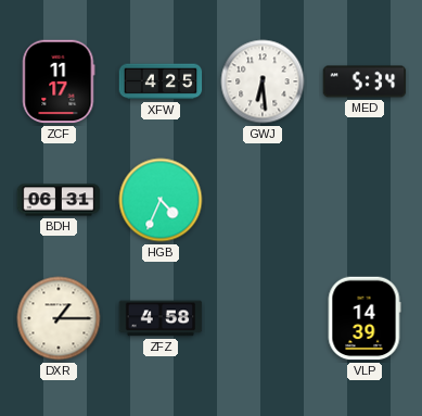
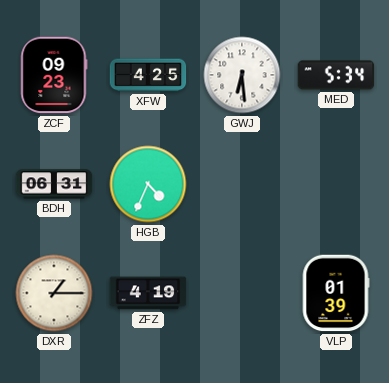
ZCF: 11:17 -> 09:23
ZFZ: 4:58 -> 4:19
VLP: 14:39 -> 01:39
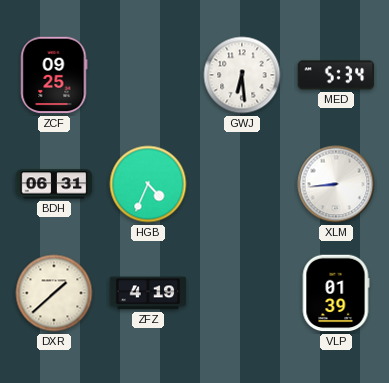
ZCF: 09:23 -> 09:25
XFW: 4:25 -> none
XLM: none -> 8:44
DXR: 1:15 -> 1:38
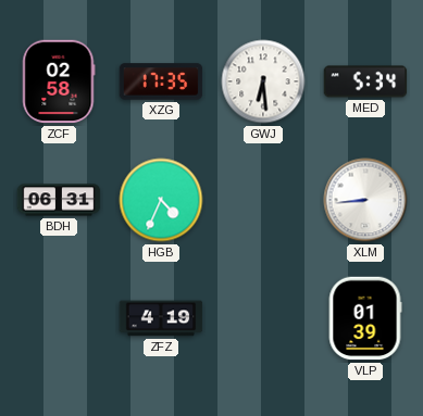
ZCF: 09:25 -> 02:58
XZG: none -> 17:35
DXR: 1:38 -> none
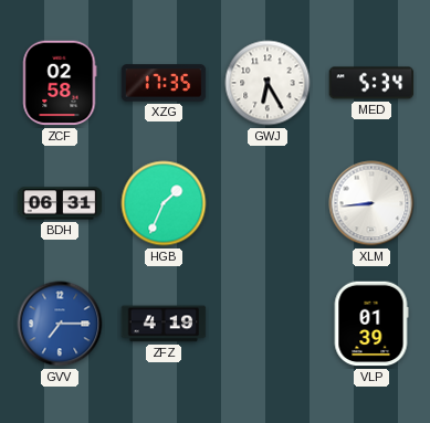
GWJ: 6:29 -> 6:25
HGB: 4:34 -> 1:34
GVV: none -> 7:15
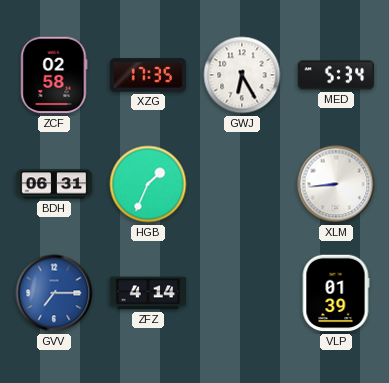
ZFZ: 4:19 -> 4:14
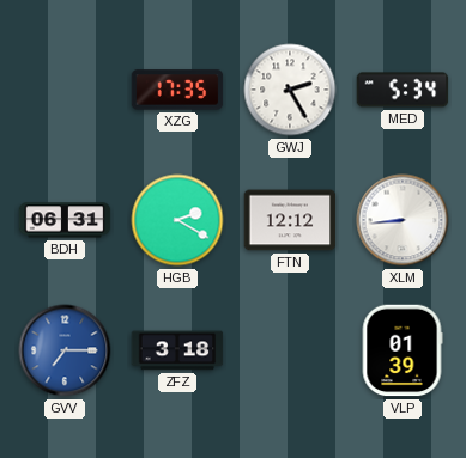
ZCF: 02:58 -> none
GWJ: 6:25 -> 2:25
HGB: 1:34 -> 2:20
FTN: none -> 12:12
ZFZ: 4:14 -> 3:18
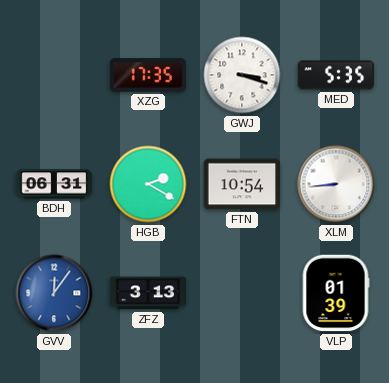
GWJ: 2:25 -> 3:18
MED: 5:34 -> 5:35
FTN: 12:12 -> 10:54
GVV: 7:15 -> 12:06
ZFZ: 3:18 -> 3:13
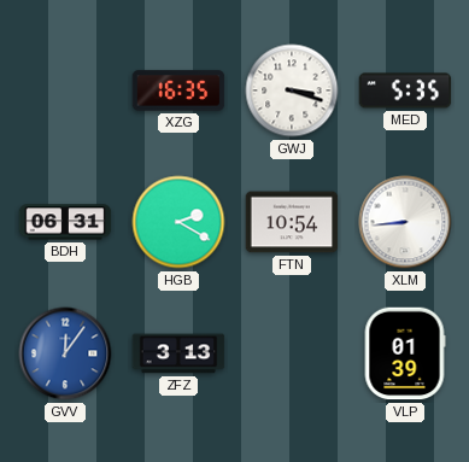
XZG: 17:35 -> 16:35
